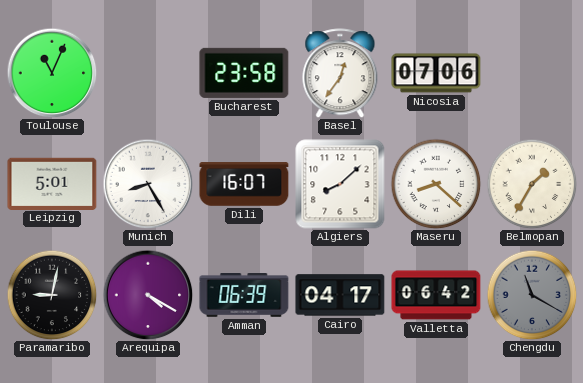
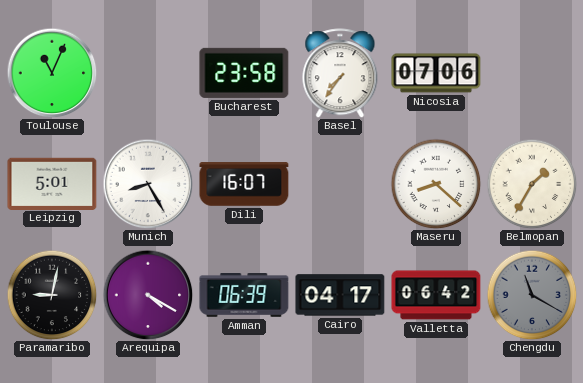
Basel: 12:36 -> 7:36
Algiers: 8:08 -> none
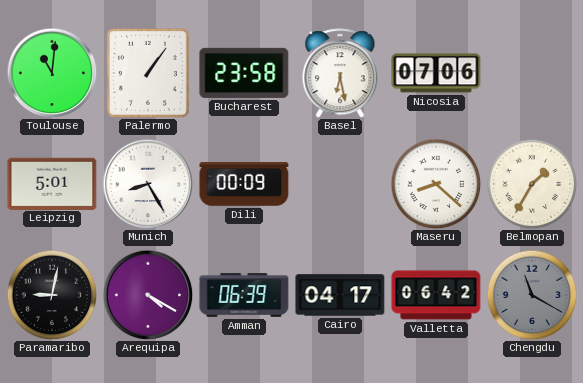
Toulouse: 11:04 -> 11:01
Palermo: none -> 1:06
Basel: 7:36 -> 6:28
Dili: 16:07 -> 00:09
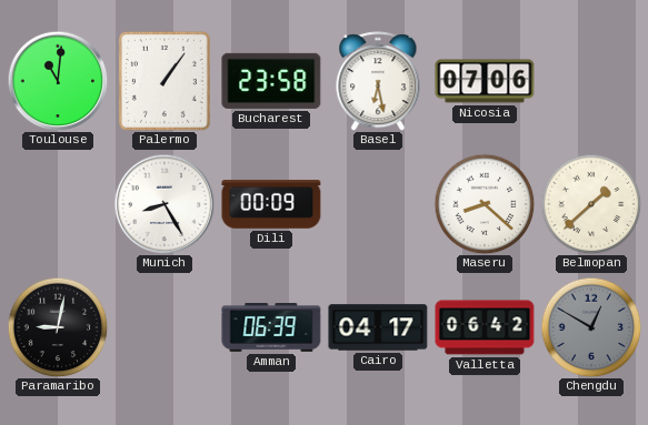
Leipzig: 5:01 -> none
Belmopan: 1:35 -> 1:38
Arequipa: 4:20 -> none
Chengdu: 11:20 -> 12:50
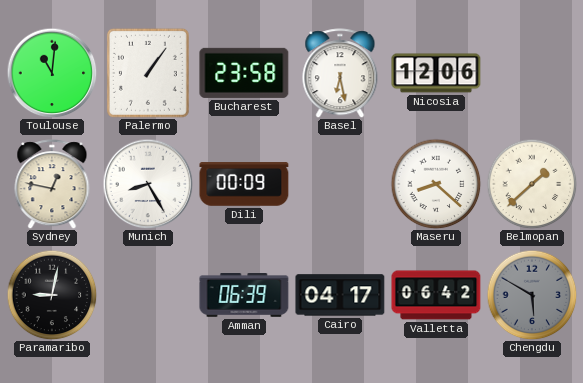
Nicosia: 07:06 -> 12:06
Sydney: none -> 12:47
Chengdu: 12:50 -> 5:50
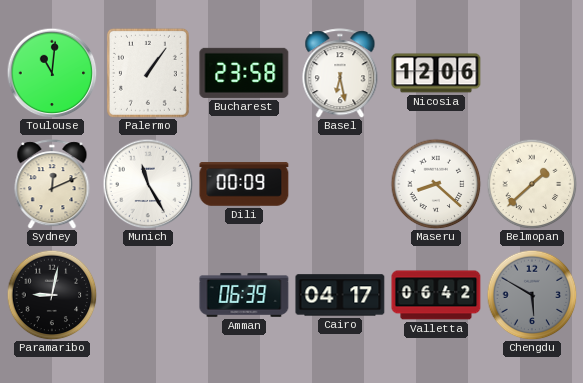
Sydney: 12:47 -> 12:11
Munich: 8:25 -> 11:25
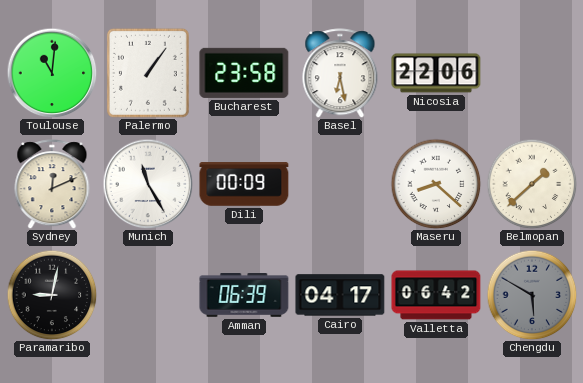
Nicosia: 12:06 -> 22:06
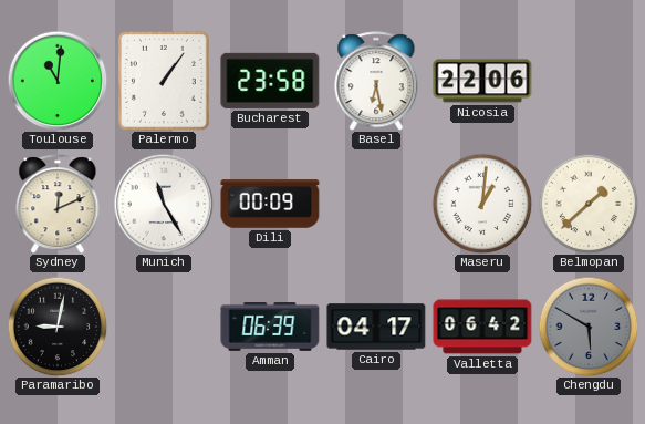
Maseru: 8:22 -> 1:01
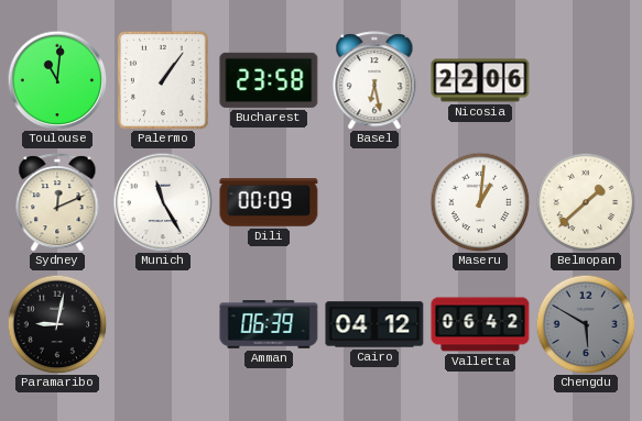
Cairo: 04:17 -> 04:12
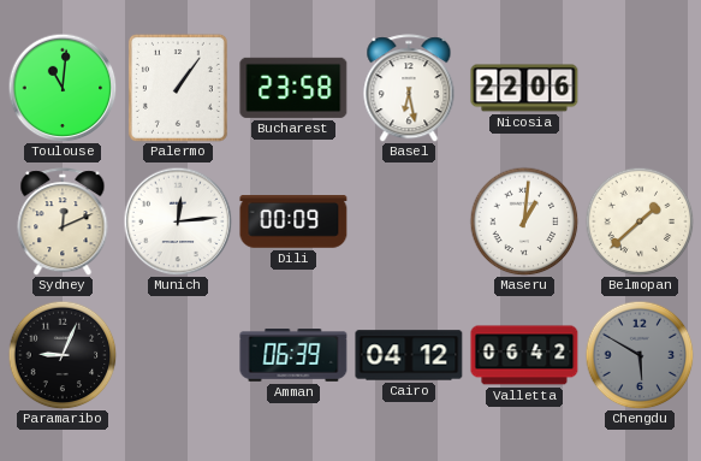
Munich: 11:25 -> 12:14
Paramaribo: 9:02 -> 9:04
